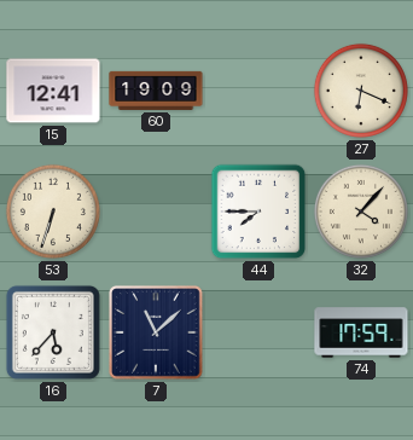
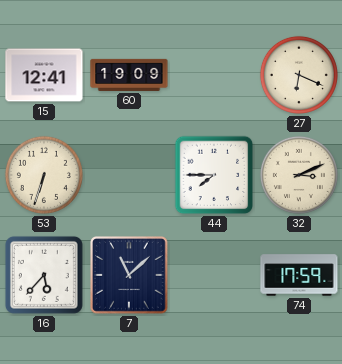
32: 4:07 -> 3:11
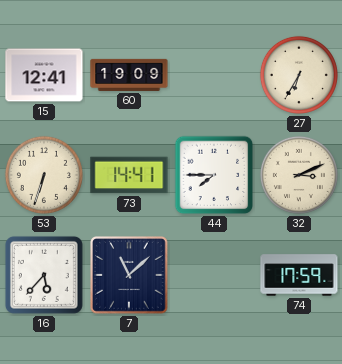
27: 6:19 -> 6:35
73: none -> 14:41
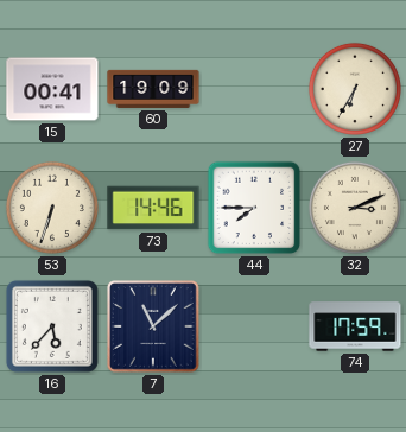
15: 12:41 -> 00:41
73: 14:41 -> 14:46
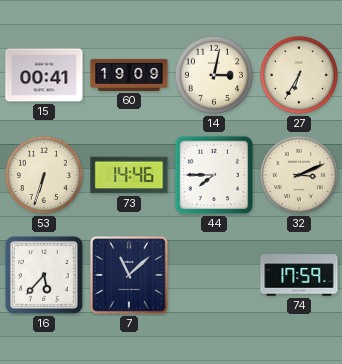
14: none -> 3:02
